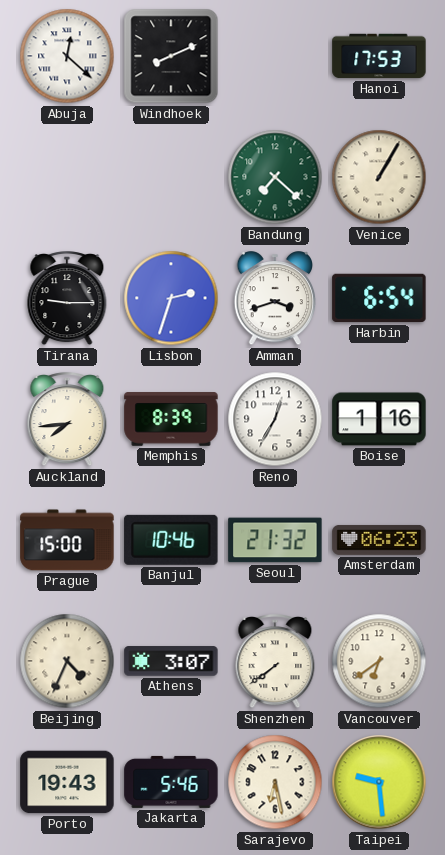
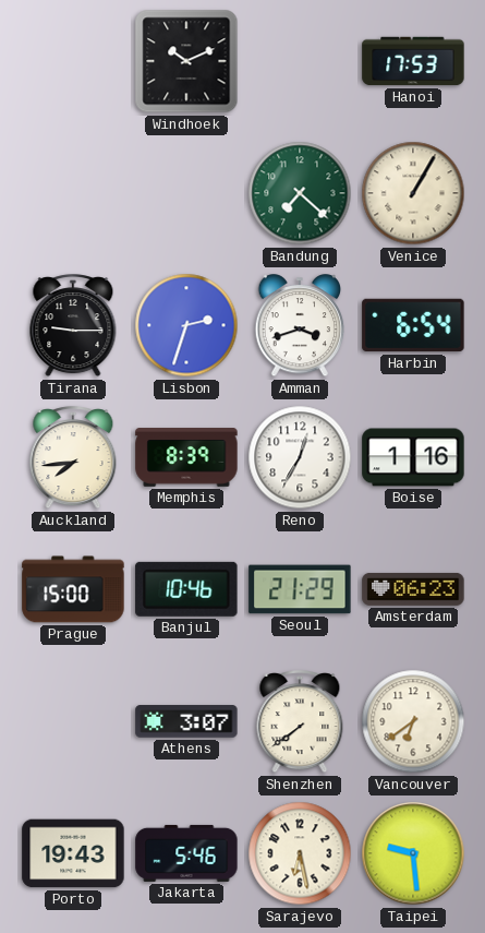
Abuja: 12:22 -> none
Windhoek: 8:11 -> 10:11
Seoul: 21:32 -> 21:29
Beijing: 4:34 -> none
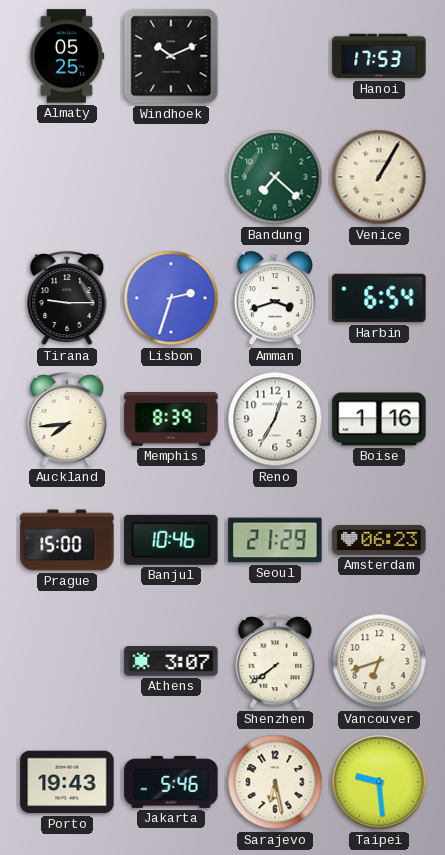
Almaty: none -> 05:25
Vancouver: 6:39 -> 6:42
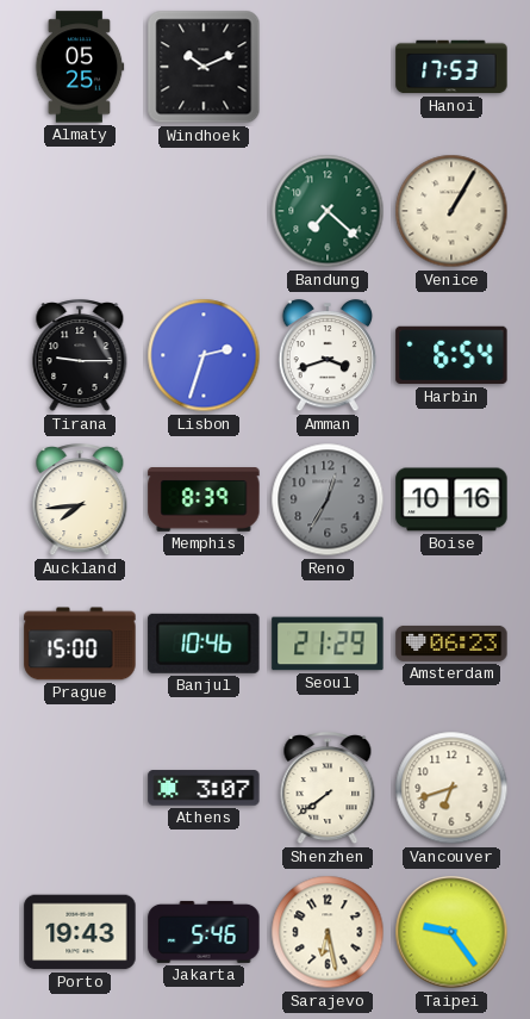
Reno dial: white -> grey
Boise: 1:16 -> 10:16
Taipei: 9:29 -> 9:24
